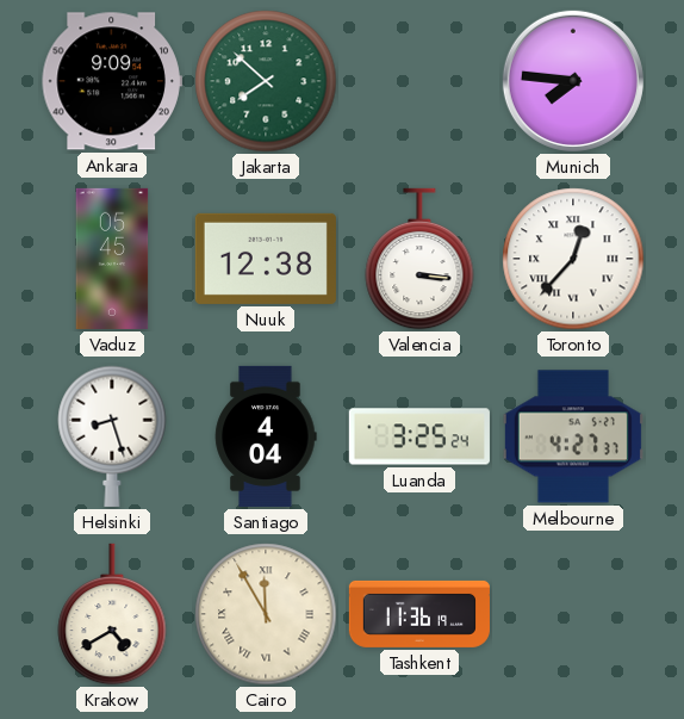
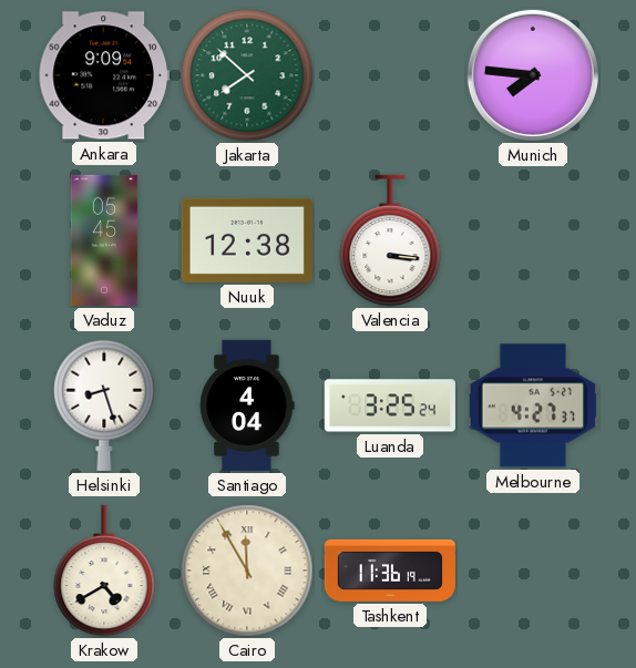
Toronto: 12:37 -> none
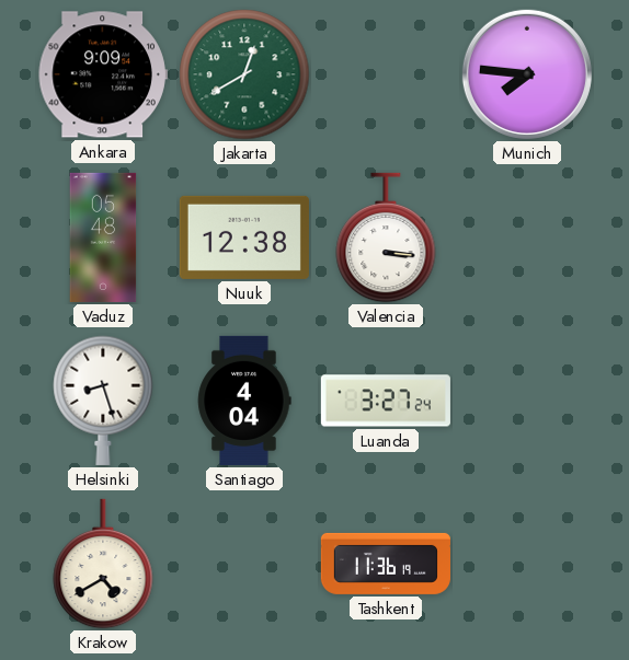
Jakarta: 7:52 -> 12:40
Vaduz: 05:45 -> 05:48
Luanda: 3:25 -> 3:27
Melbourne: 4:27 -> none
Cairo: 11:55 -> none
